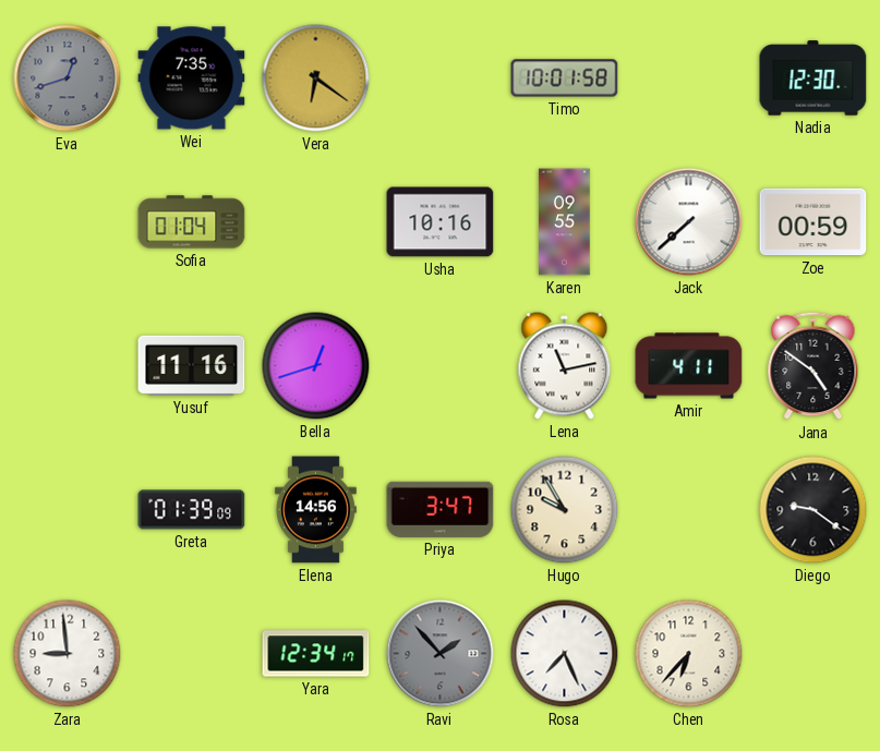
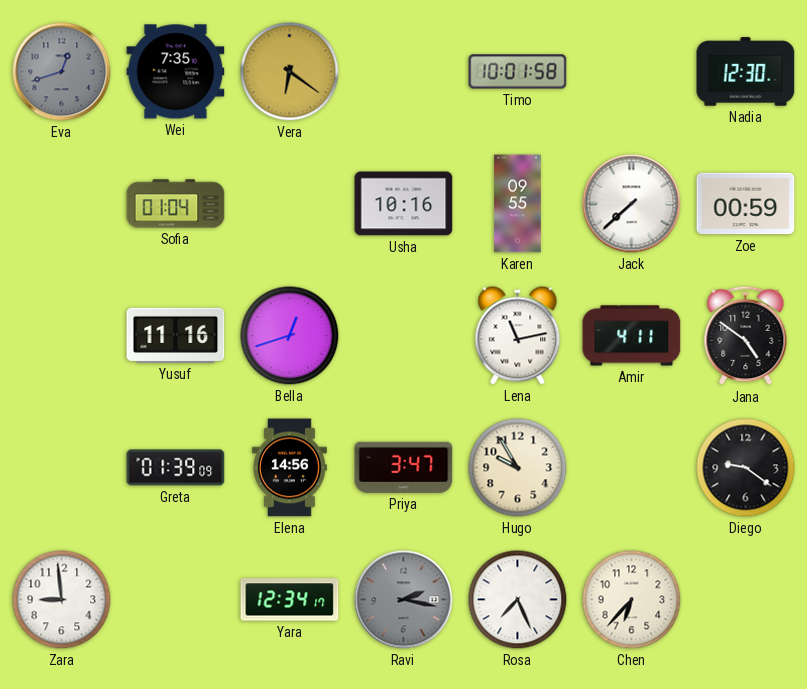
Ravi: 1:53 -> 2:17
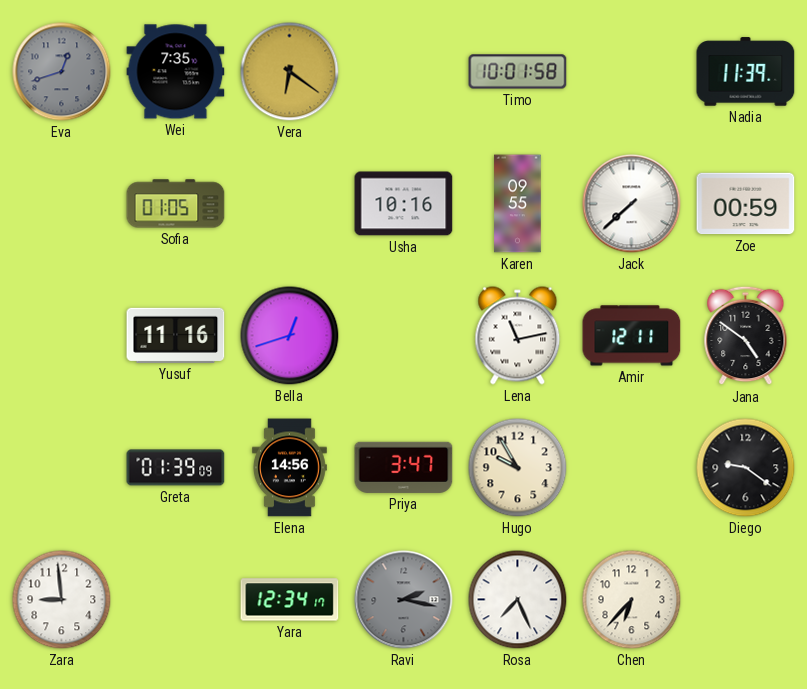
Nadia: 12:30 -> 11:39
Sofia: 01:04 -> 01:05
Amir: 4:11 -> 12:11
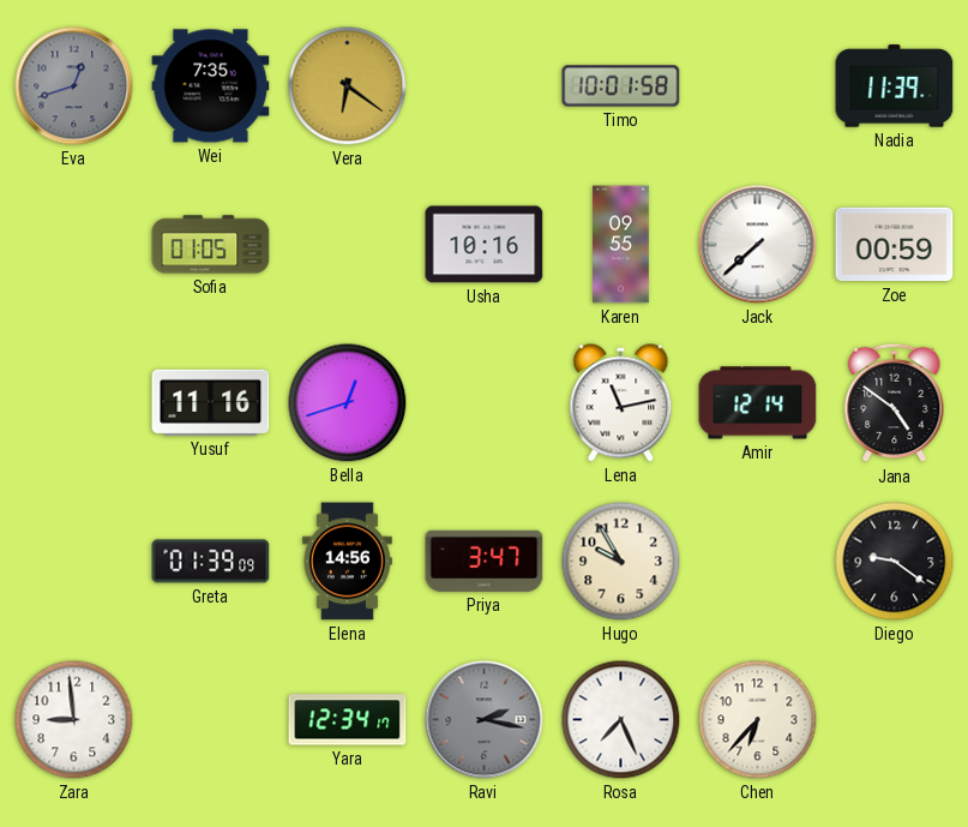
Amir: 12:11 -> 12:14
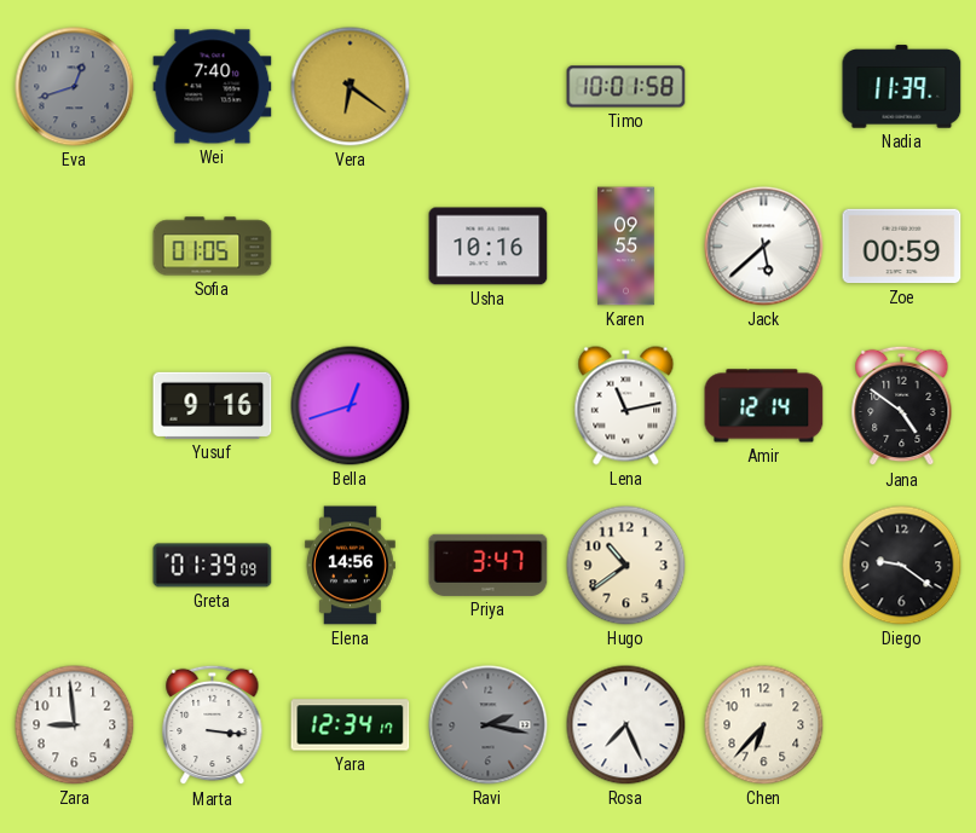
Wei: 7:35 -> 7:40
Jack: 7:38 -> 5:38
Yusuf: 11:16 -> 9:16
Hugo: 9:55 -> 10:39
Marta: none -> 3:16
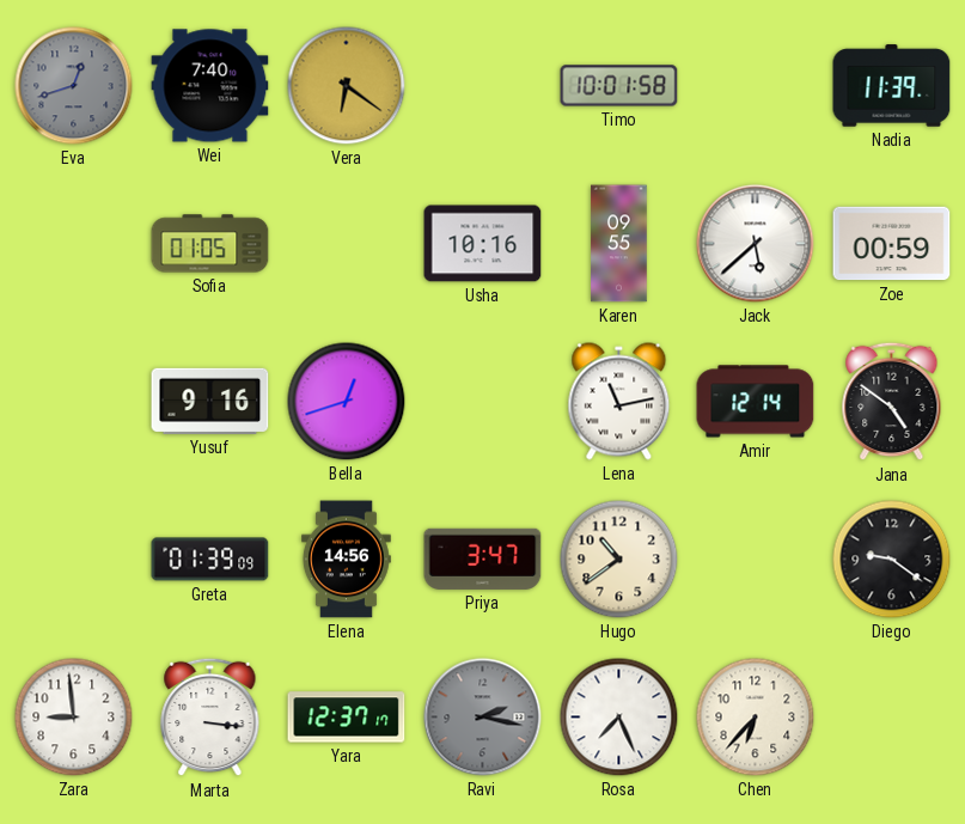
Yara: 12:34 -> 12:37
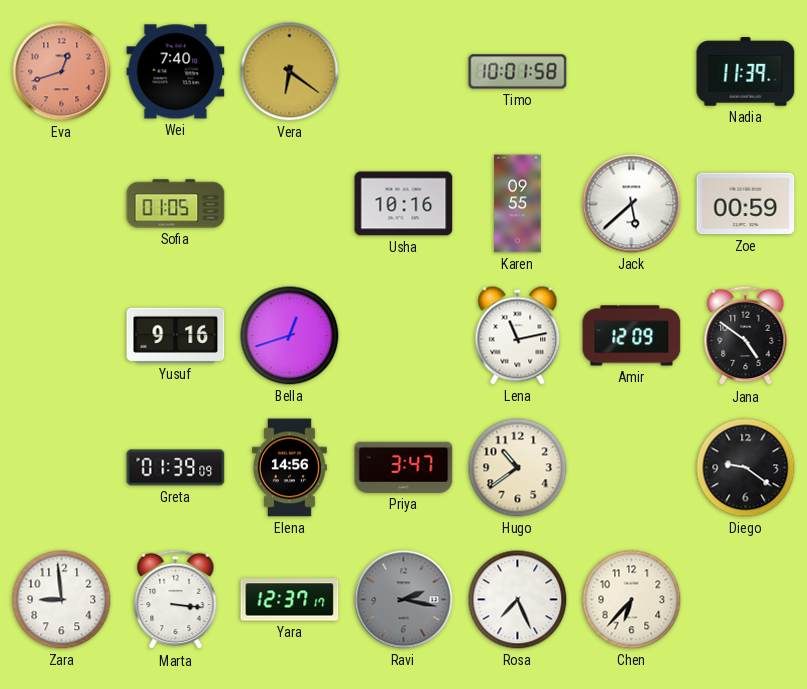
Eva dial: grey -> salmon
Amir: 12:14 -> 12:09
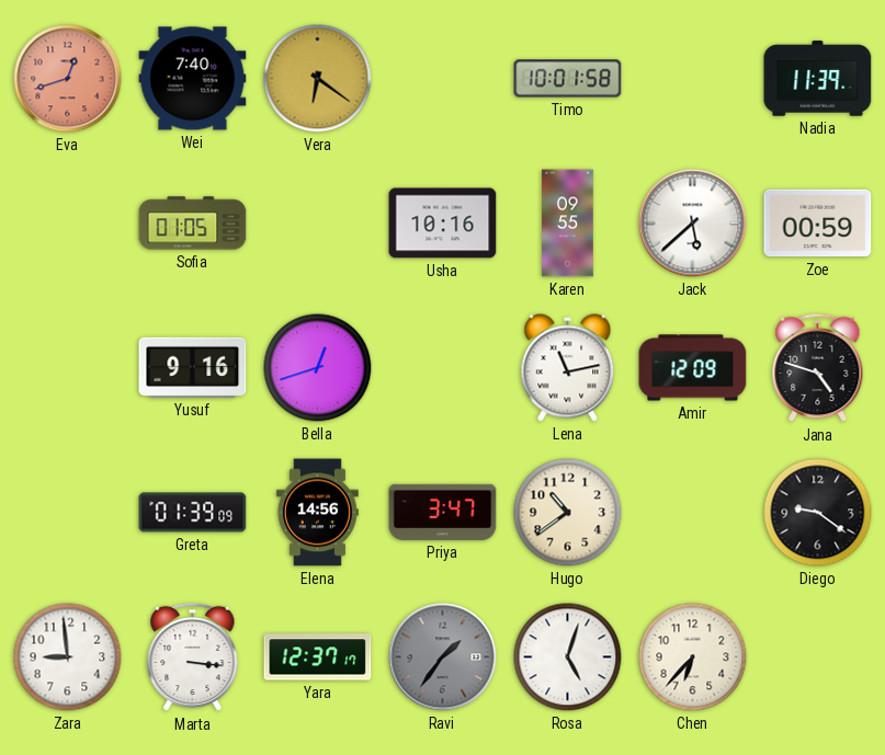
Jana: 4:51 -> 4:48
Ravi: 2:17 -> 1:36
Rosa: 7:26 -> 5:03
